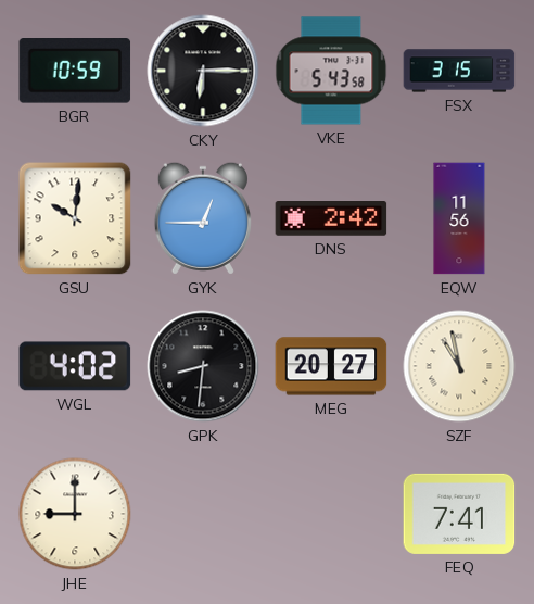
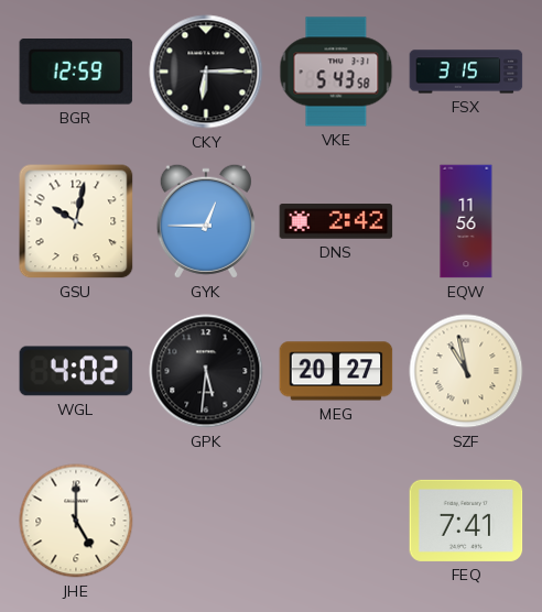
BGR: 10:59 -> 12:59
GSU: 10:01 -> 10:02
GPK: 8:31 -> 5:31
JHE: 9:00 -> 5:00
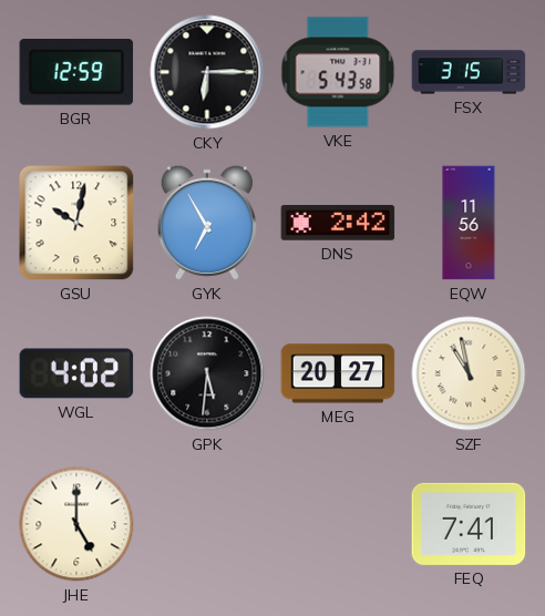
GYK: 12:45 -> 6:55
